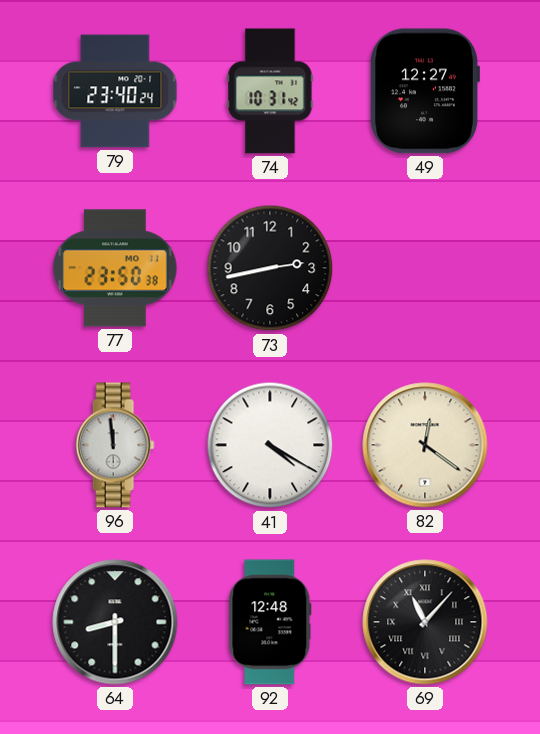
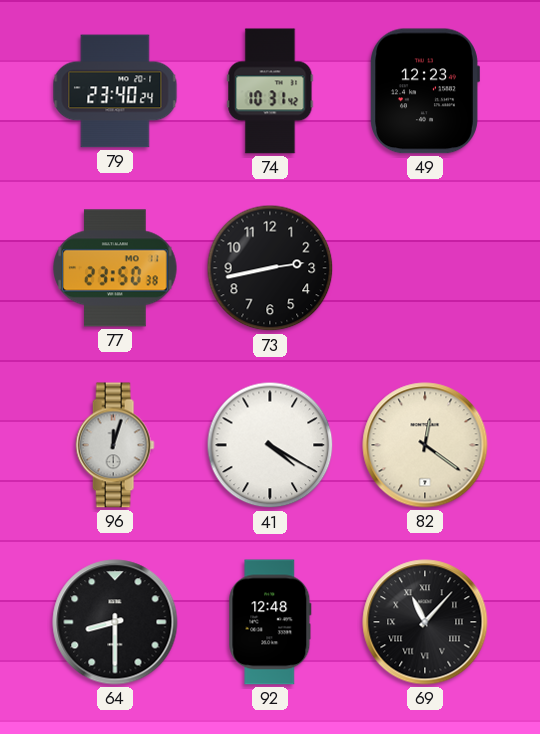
49: 12:27 -> 12:23
96: 11:59 -> 12:03
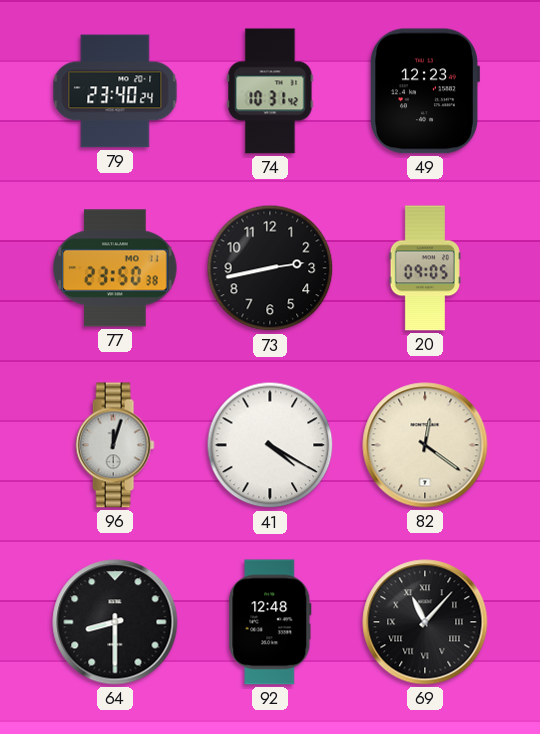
20: none -> 09:05
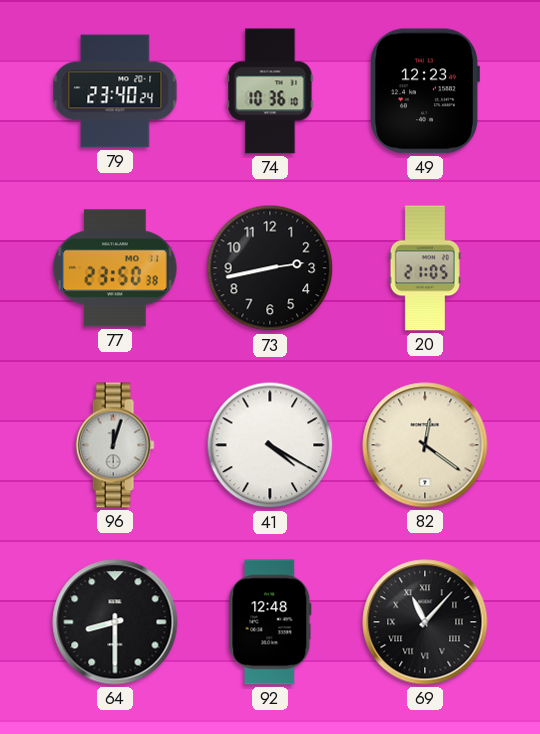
74: 10:31 -> 10:36
20: 09:05 -> 21:05
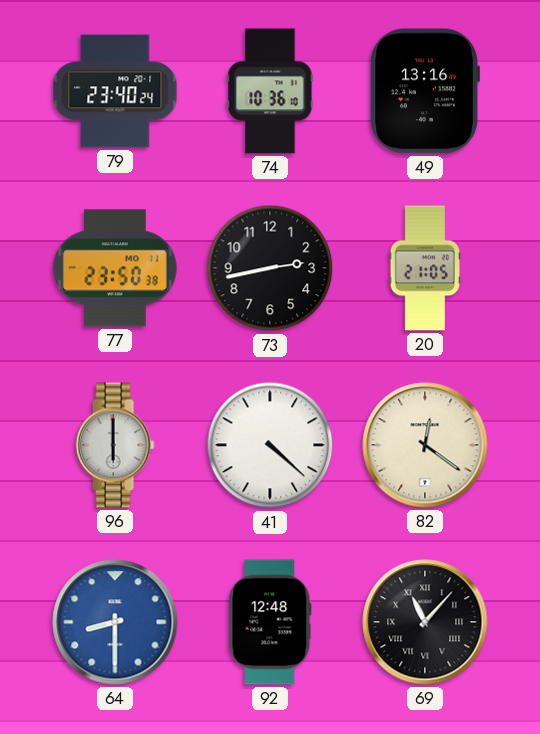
49: 12:23 -> 13:16
96: 12:03 -> 6:00
41: 4:20 -> 4:22
64 dial: black -> blue
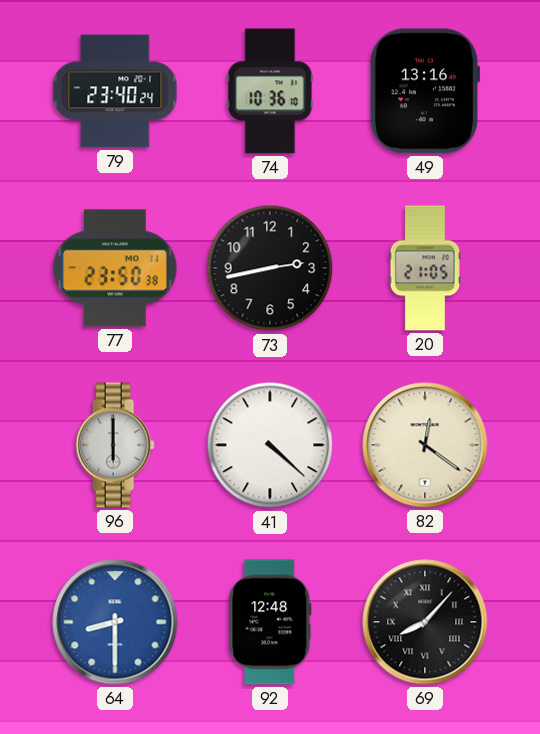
69: 11:07 -> 8:07
